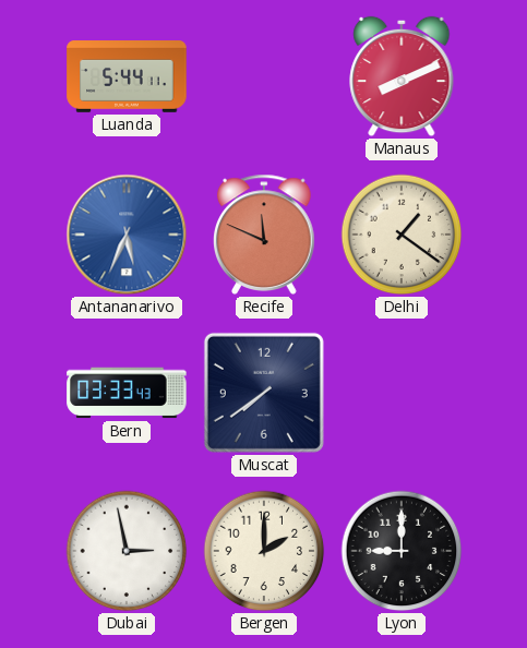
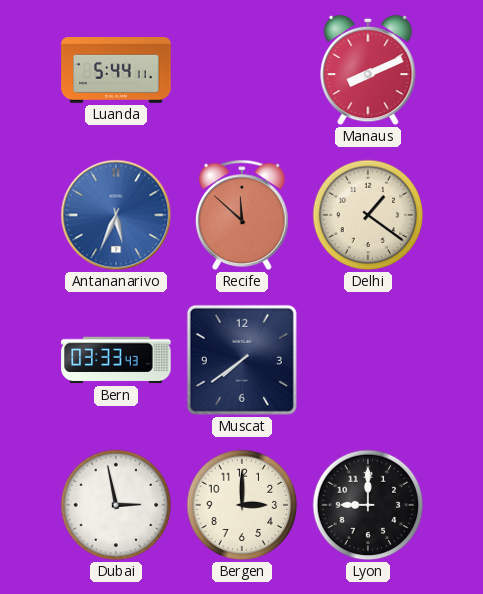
Recife: 11:49 -> 11:52
Bergen: 2:00 -> 3:00
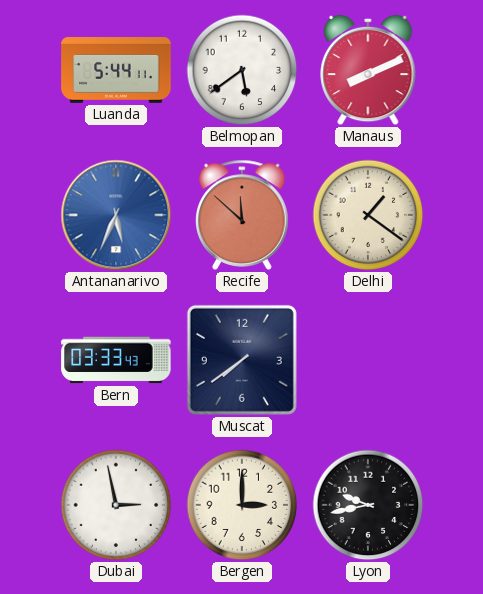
Belmopan: none -> 5:39
Lyon: 9:00 -> 9:43
